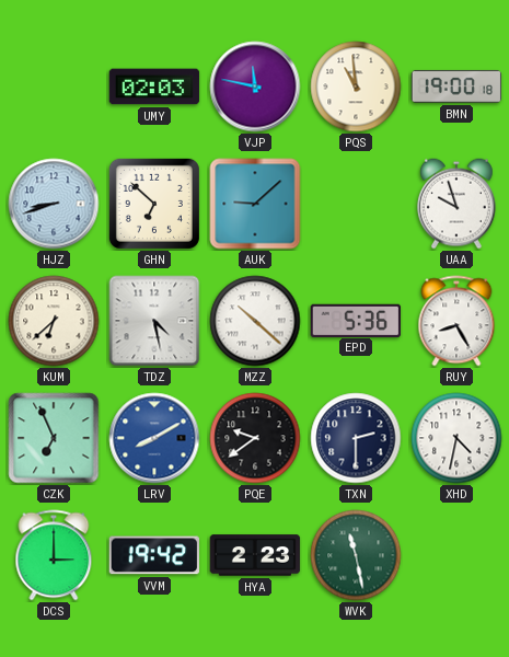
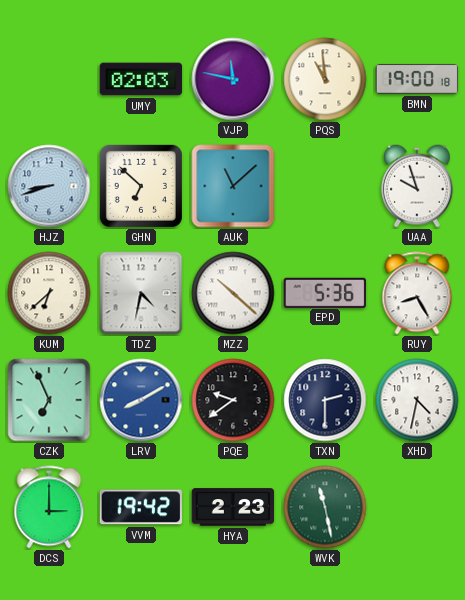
AUK: 9:08 -> 11:08
TDZ: 4:28 -> 4:32
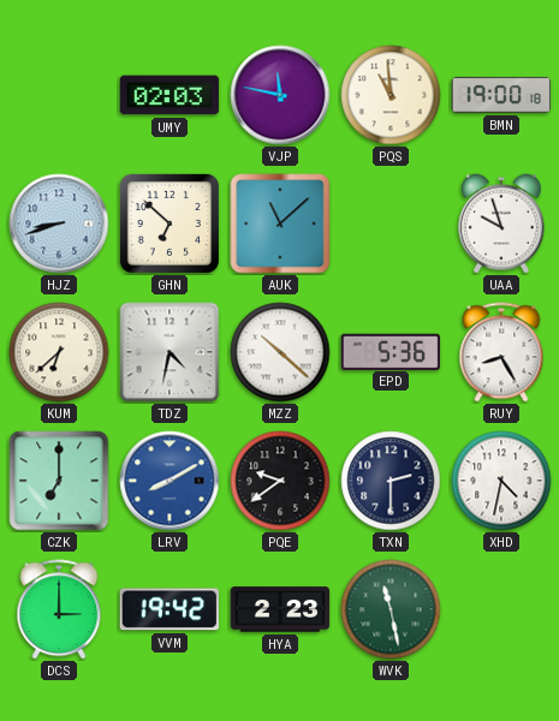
CZK: 6:56 -> 7:00
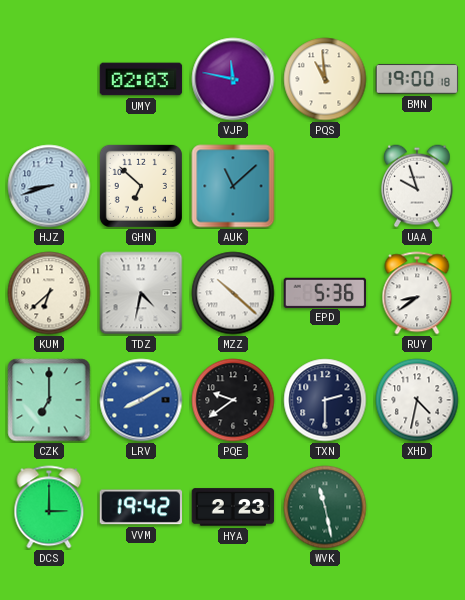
RUY: 8:25 -> 8:39
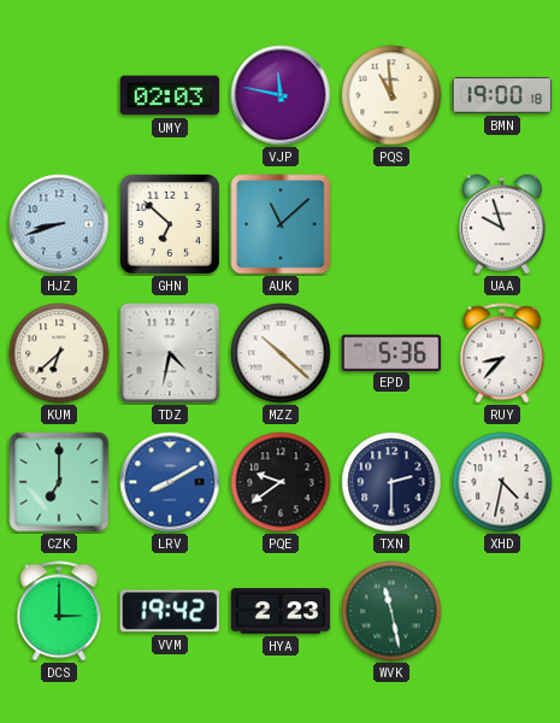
RUY: 8:39 -> 8:37
